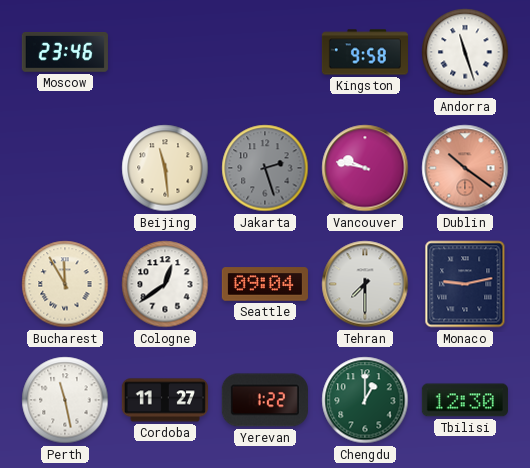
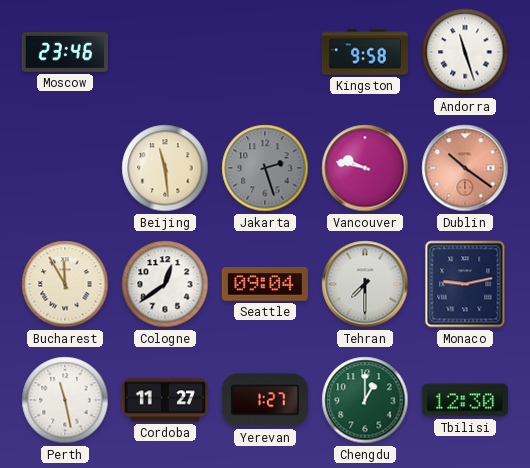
Yerevan: 1:22 -> 1:27
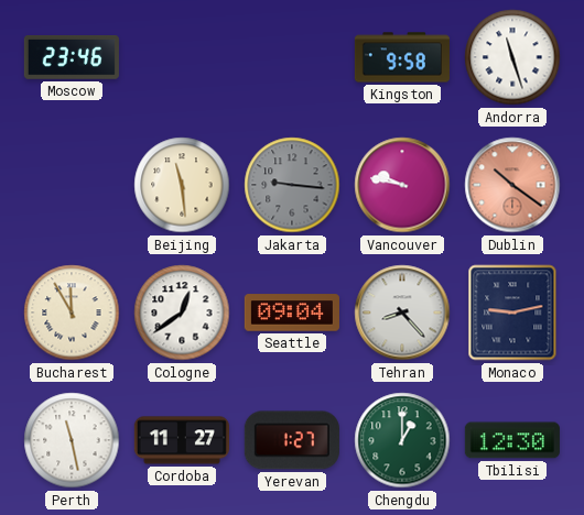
Jakarta: 2:27 -> 9:16
Tehran: 7:30 -> 8:23
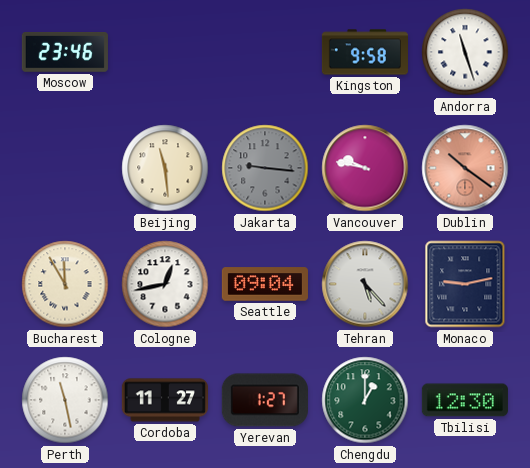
Cologne: 12:39 -> 12:43
Tehran: 8:23 -> 5:23
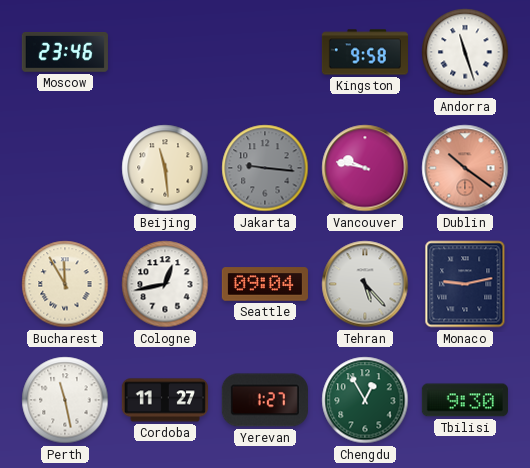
Chengdu: 1:00 -> 12:55
Tbilisi: 12:30 -> 9:30
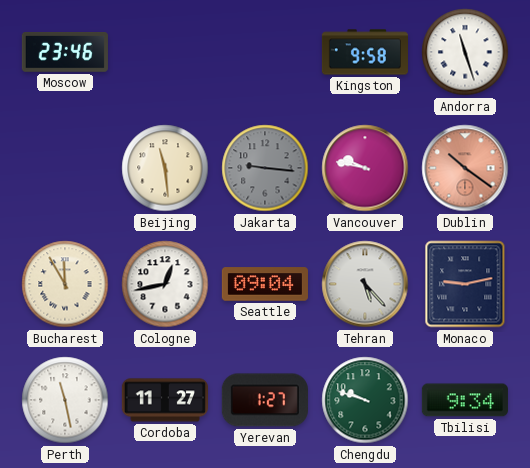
Chengdu: 12:55 -> 9:48
Tbilisi: 9:30 -> 9:34
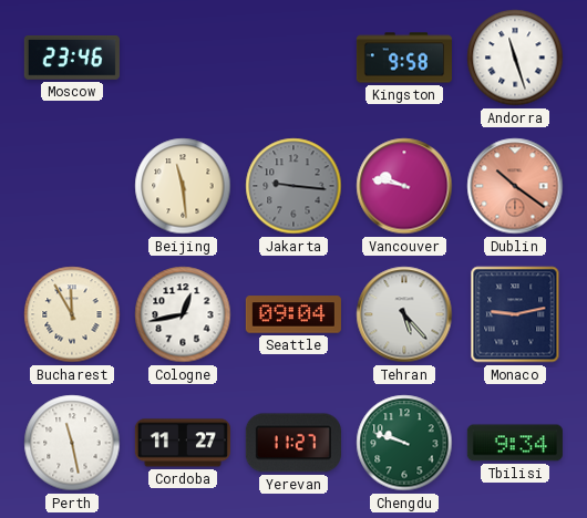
Yerevan: 1:27 -> 11:27
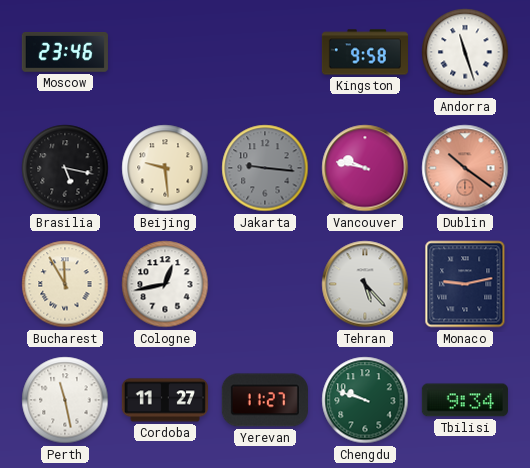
Brasilia: none -> 5:17
Beijing: 11:29 -> 9:29
Seattle: 09:04 -> none
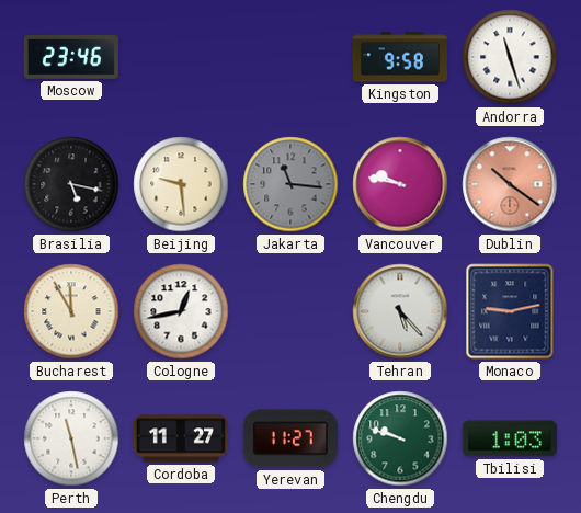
Jakarta: 9:16 -> 11:16
Tbilisi: 9:34 -> 1:03
